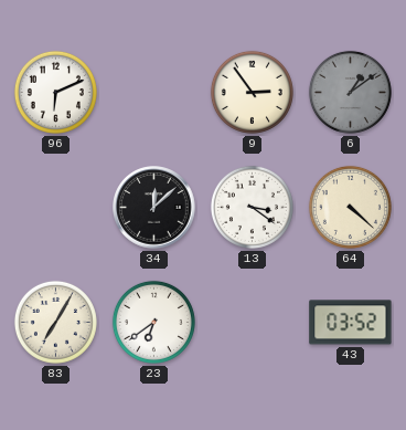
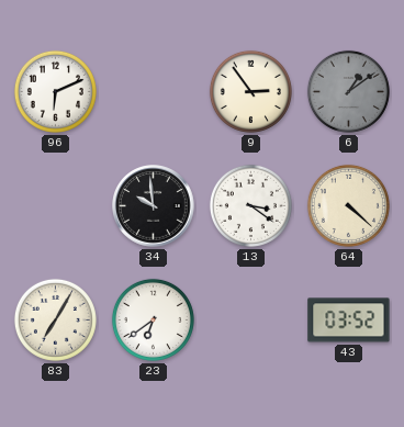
34: 12:08 -> 9:59
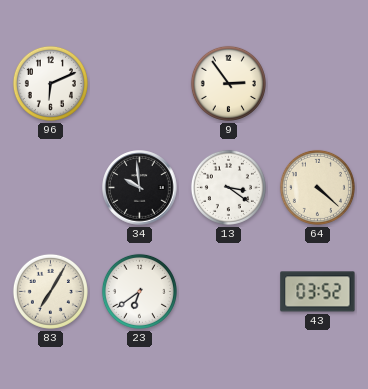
6: 1:09 -> none
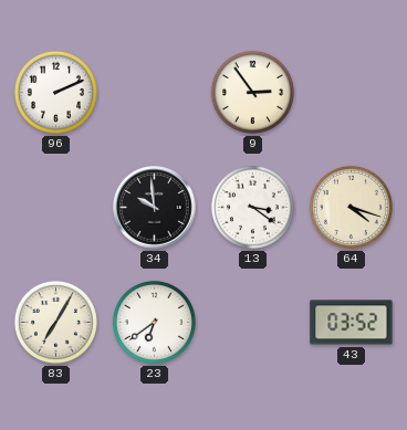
96: 6:11 -> 2:11
64: 4:22 -> 4:18
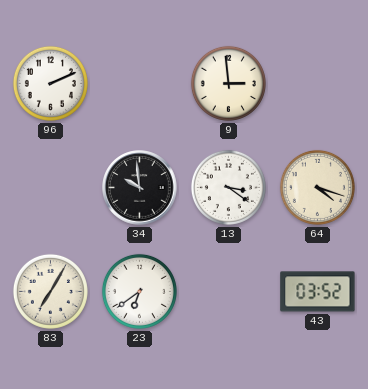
9: 2:54 -> 2:59
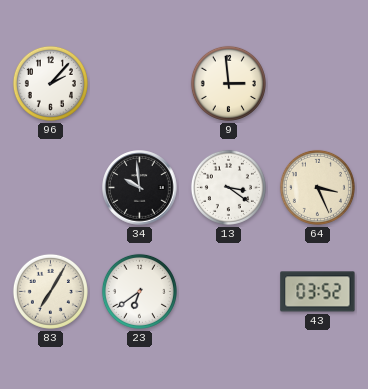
96: 2:11 -> 2:07
64: 4:18 -> 3:26
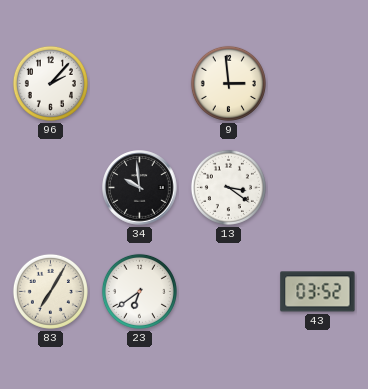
64: 3:26 -> none
